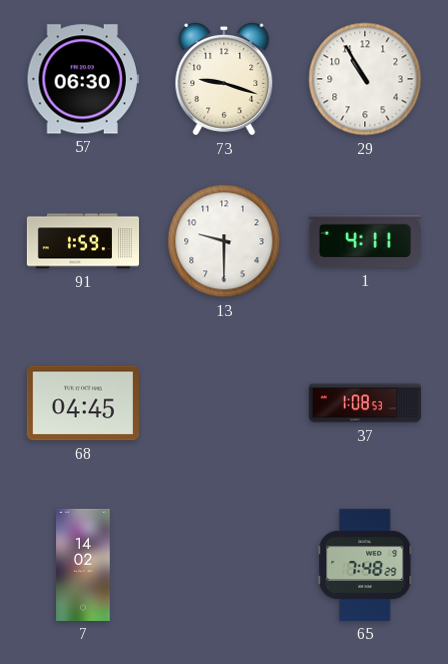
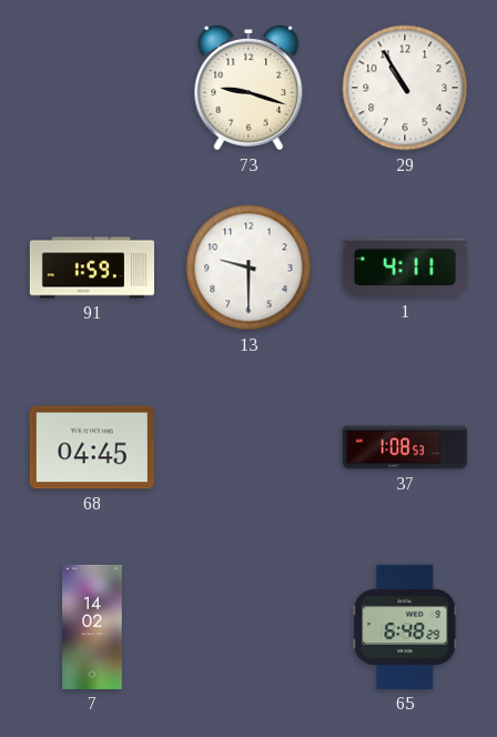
57: 06:30 -> none
65: 7:48 -> 6:48
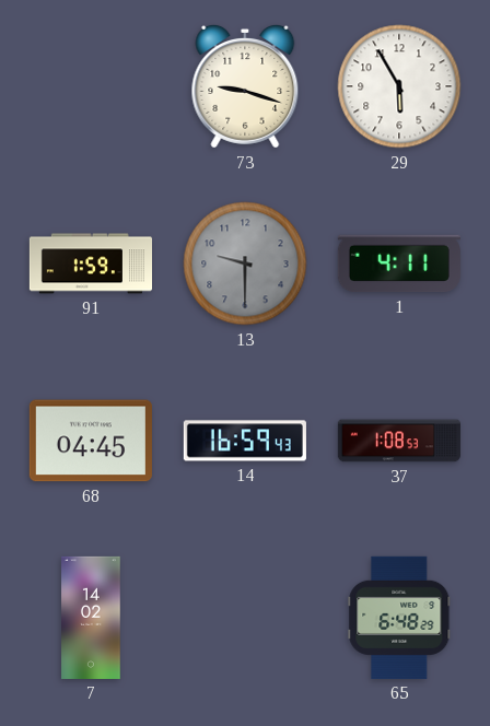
29: 10:55 -> 5:55
13 dial: white -> grey
14: none -> 16:59
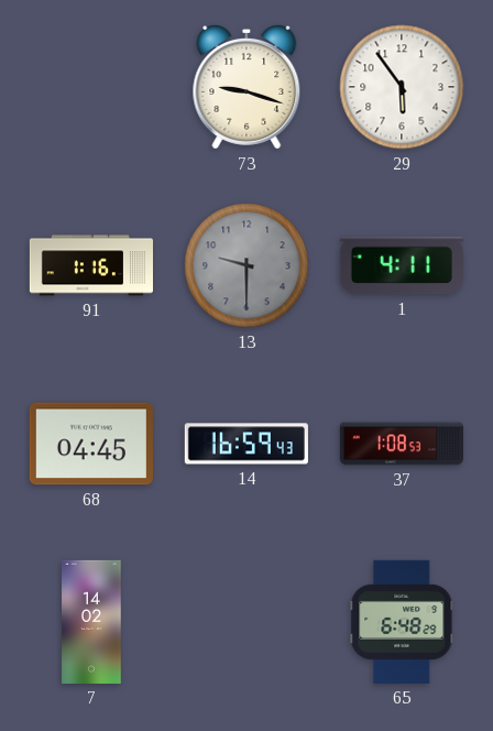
29: 5:55 -> 5:54
91: 1:59 -> 1:16
